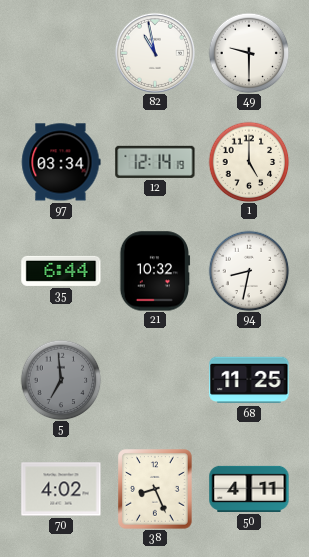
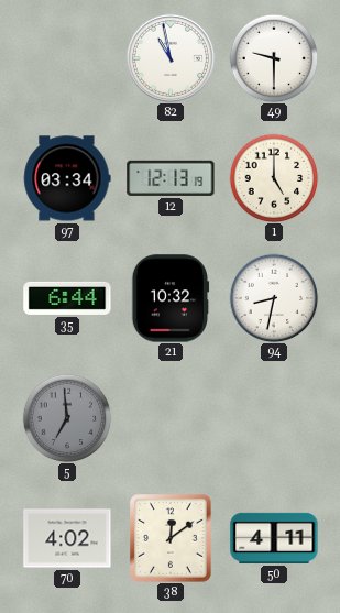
12: 12:14 -> 12:13
68: 11:25 -> none
38: 8:26 -> 12:09
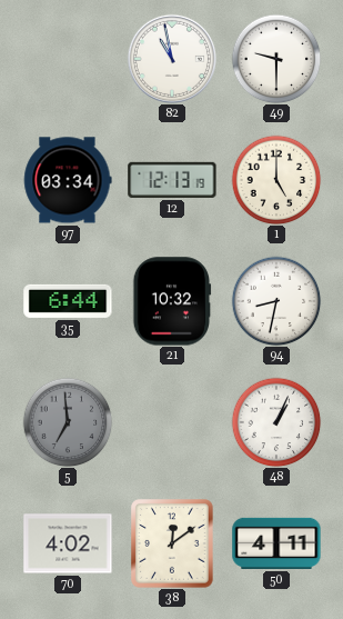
48: none -> 1:04
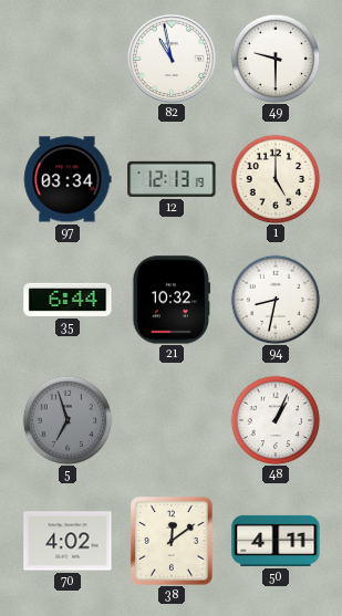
5: 6:59 -> 6:57
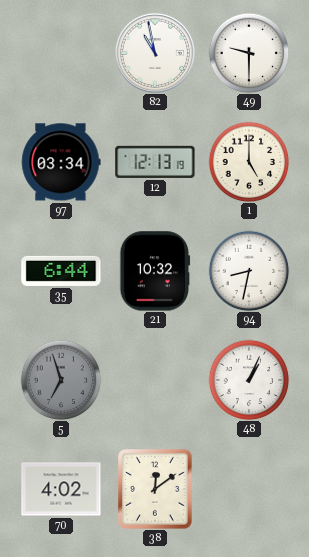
50: 4:11 -> none
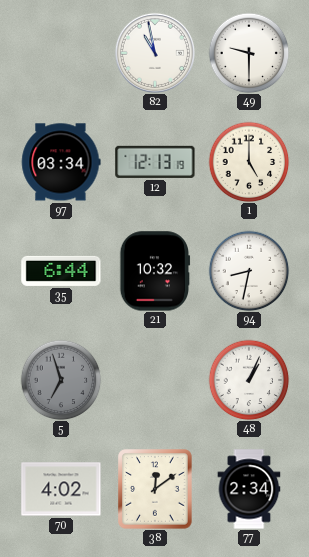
77: none -> 2:34
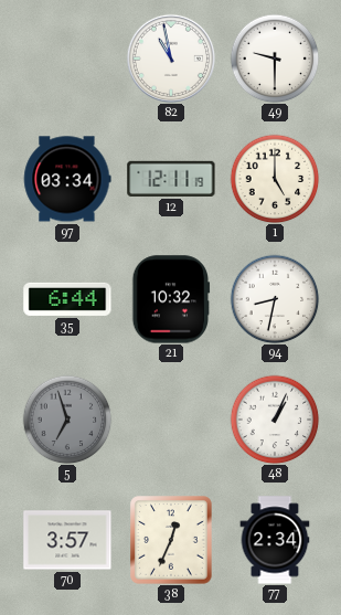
12: 12:13 -> 12:11
70: 4:02 -> 3:57
38: 12:09 -> 12:34
